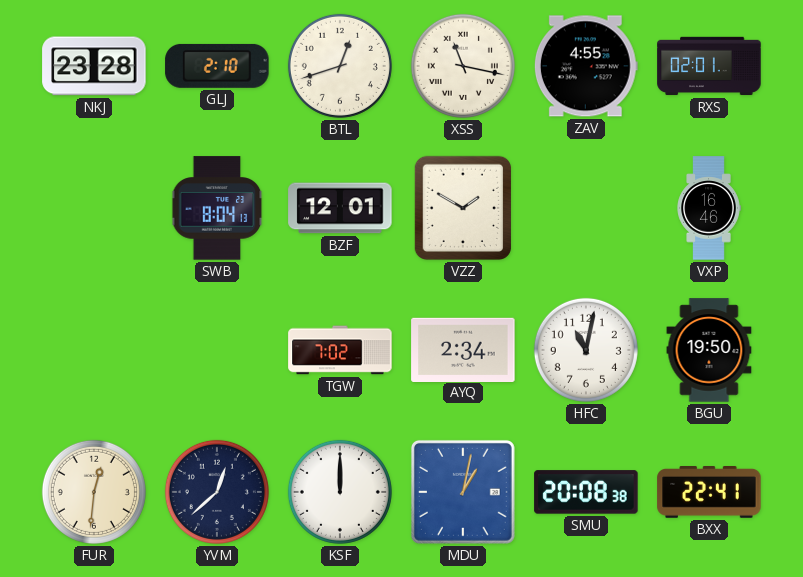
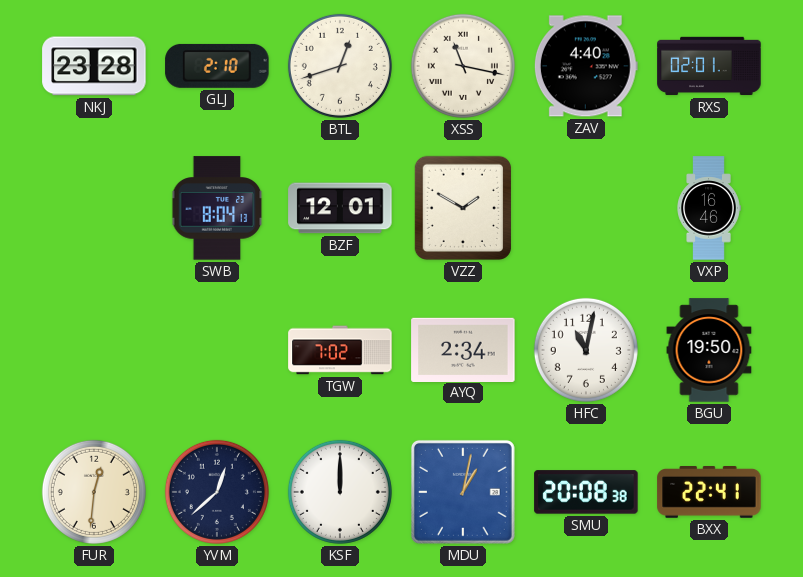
ZAV: 4:55 -> 4:40
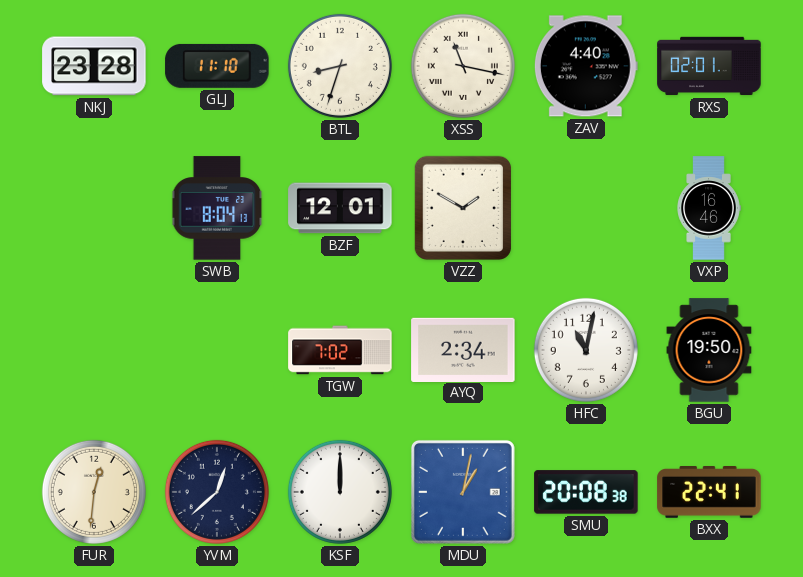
GLJ: 2:10 -> 11:10
BTL: 12:42 -> 8:33
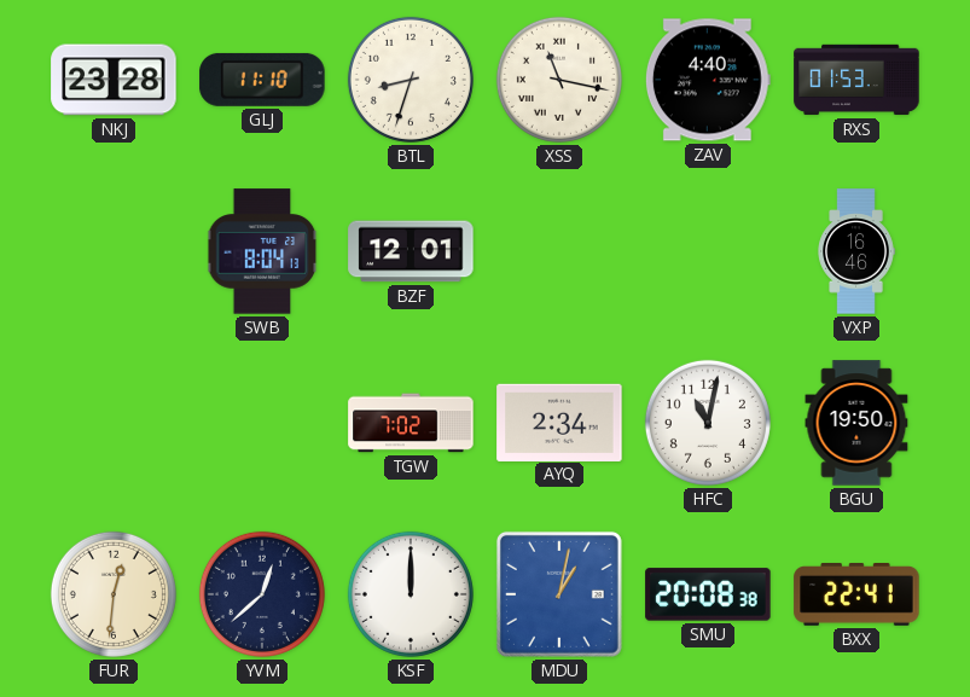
RXS: 02:01 -> 01:53
VZZ: 1:50 -> none
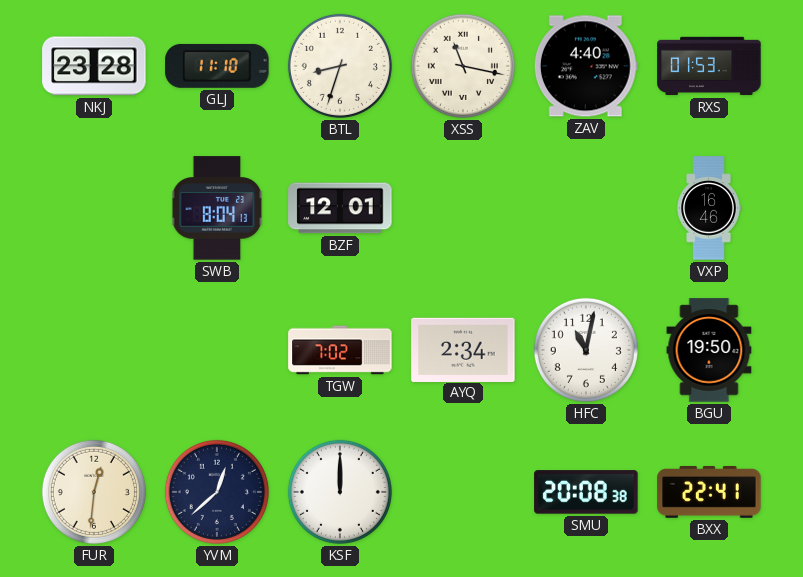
MDU: 1:02 -> none
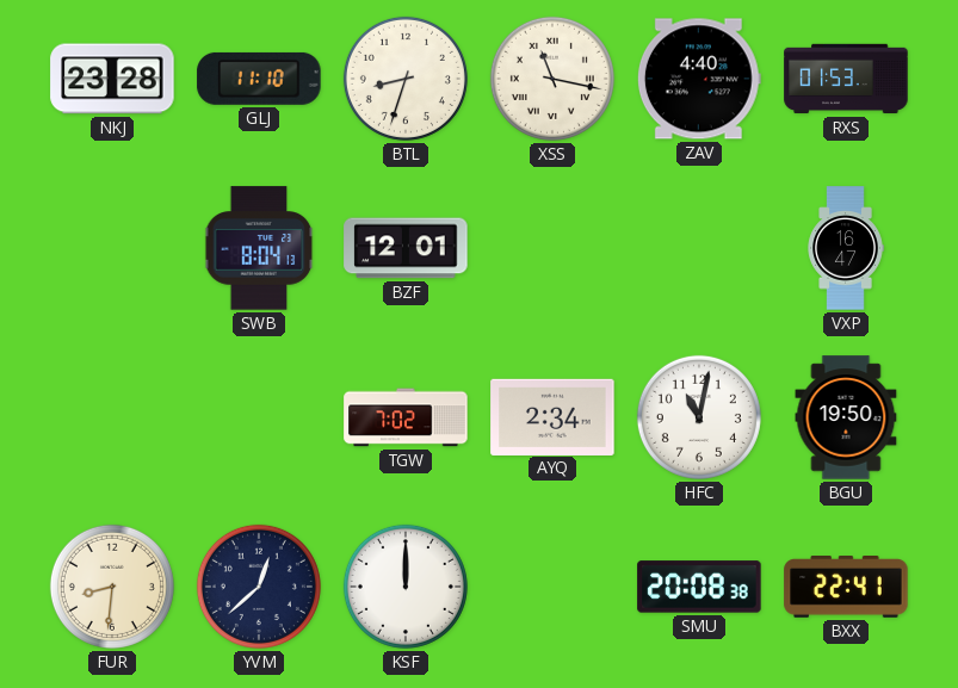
VXP: 16:46 -> 16:47
FUR: 12:31 -> 8:31
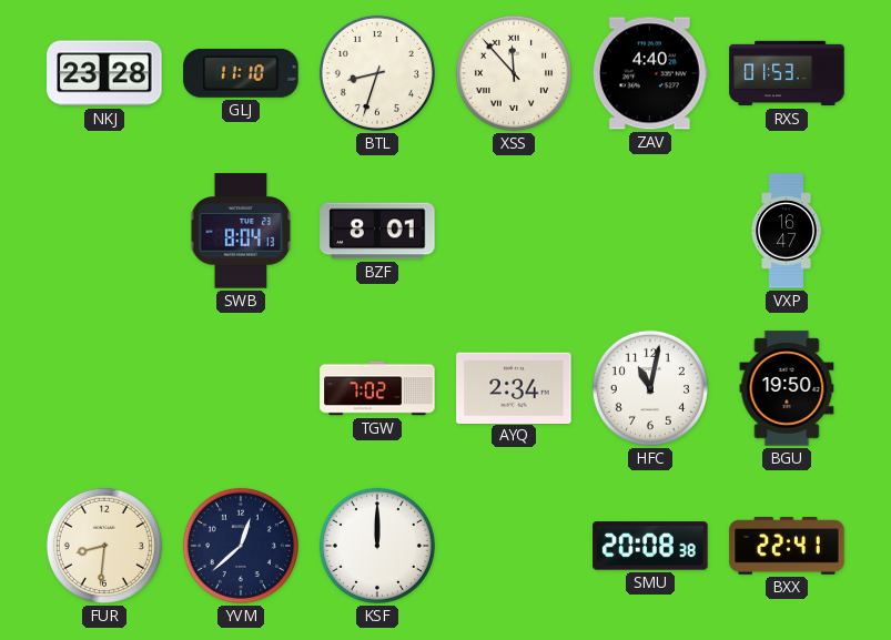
XSS: 11:17 -> 11:53
BZF: 12:01 -> 8:01
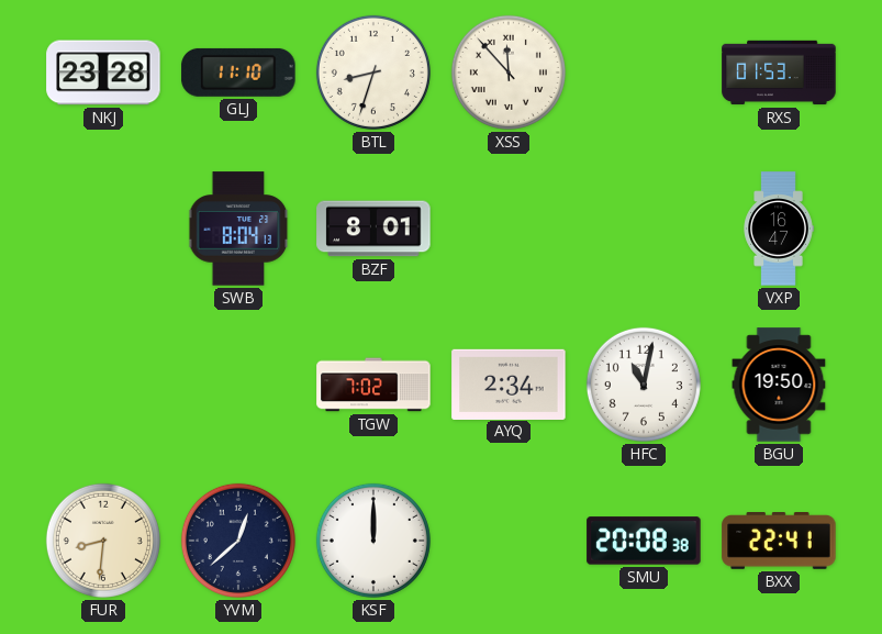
ZAV: 4:40 -> none
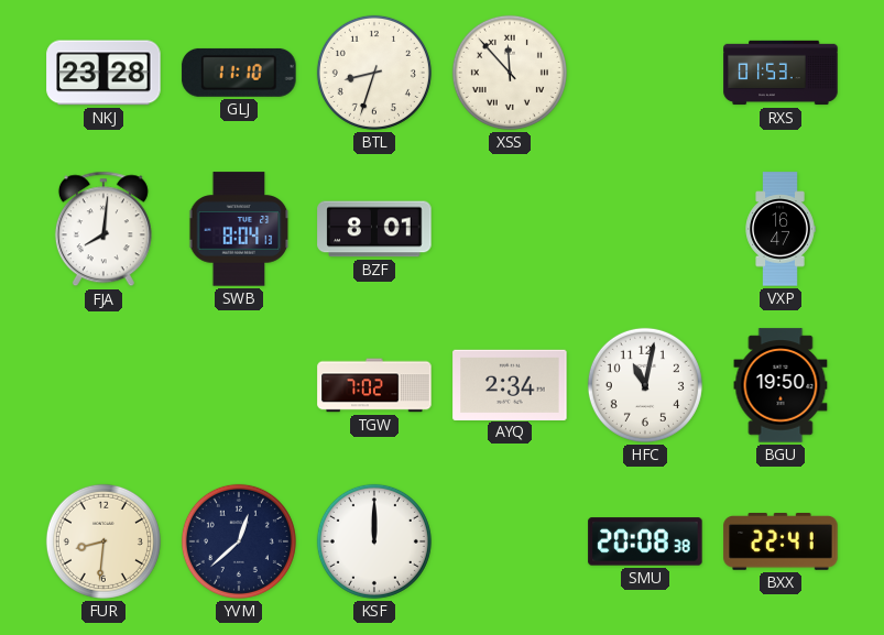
FJA: none -> 8:01
